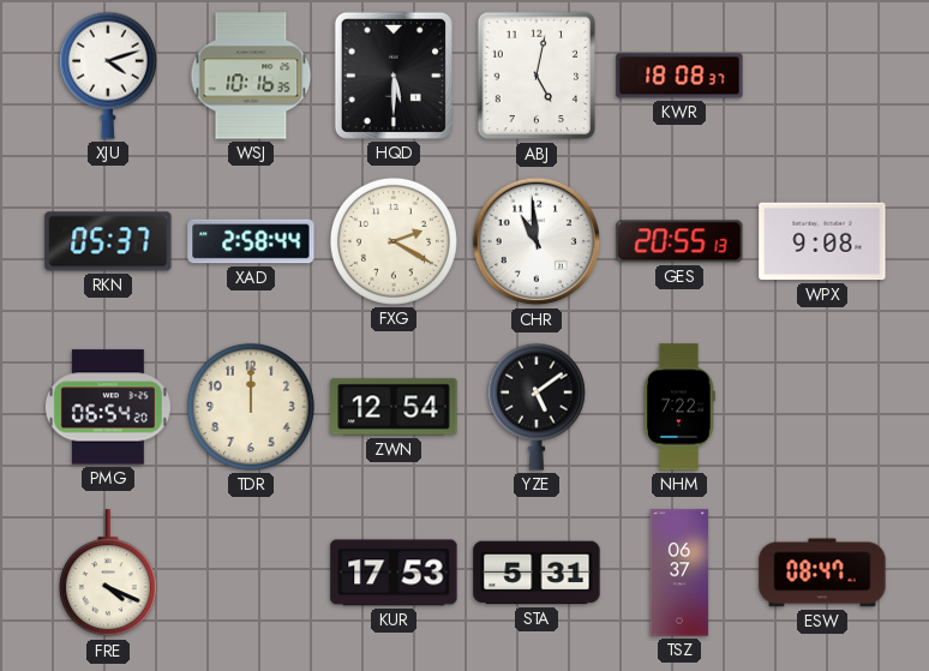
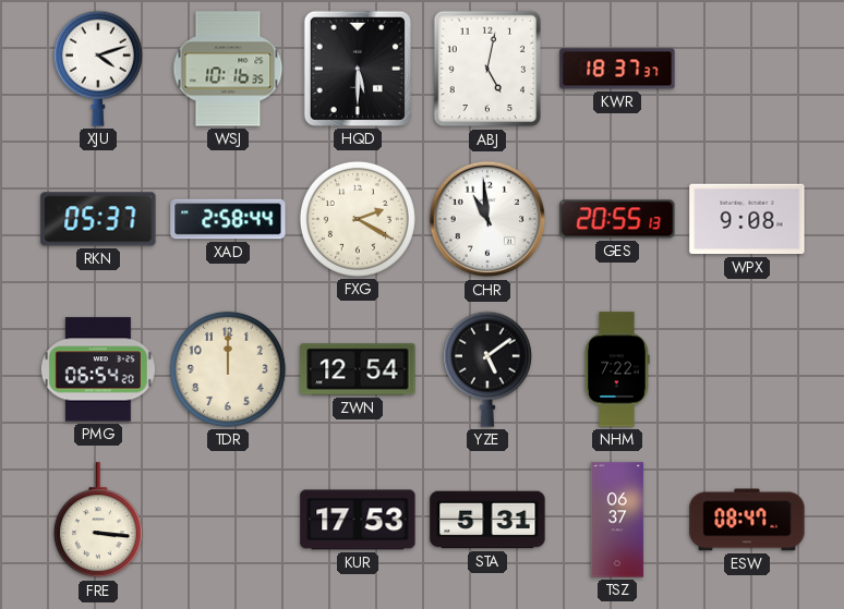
KWR: 18:08 -> 18:37
FRE: 4:19 -> 3:16
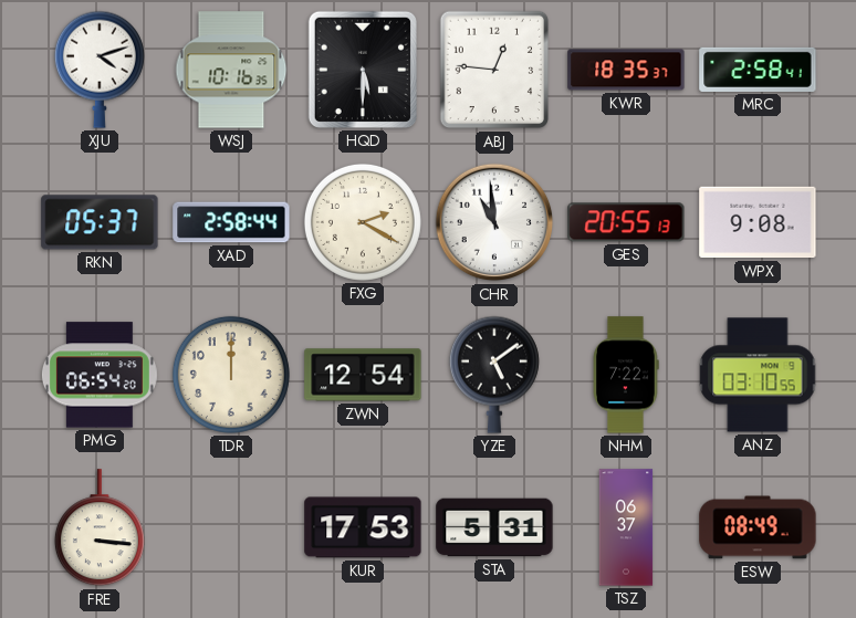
ABJ: 5:02 -> 12:46
KWR: 18:37 -> 18:35
MRC: none -> 2:58
ANZ: none -> 03:10
ESW: 08:47 -> 08:49
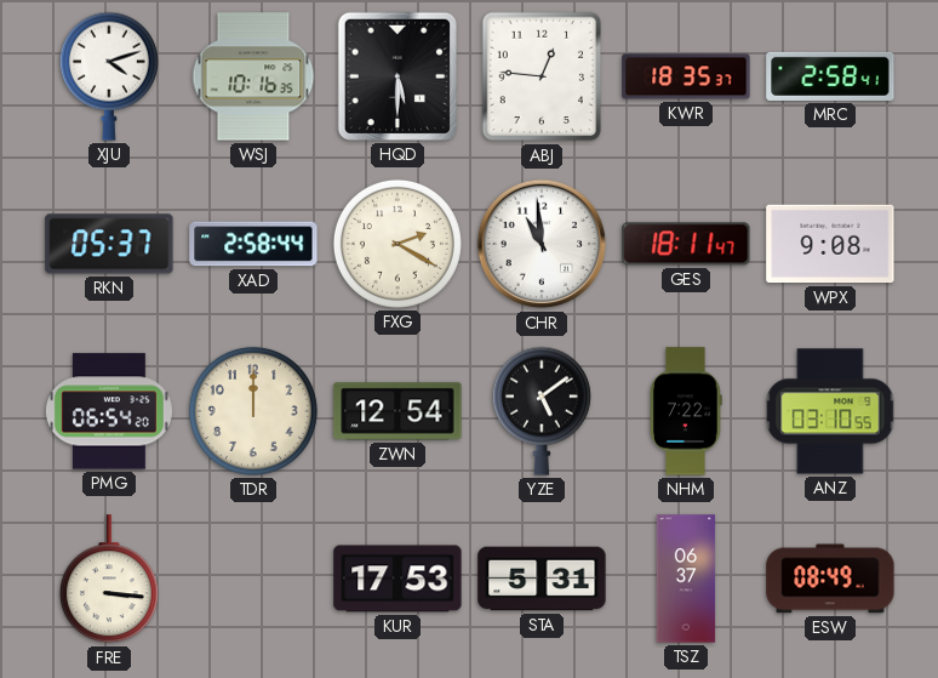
GES: 20:55 -> 18:11
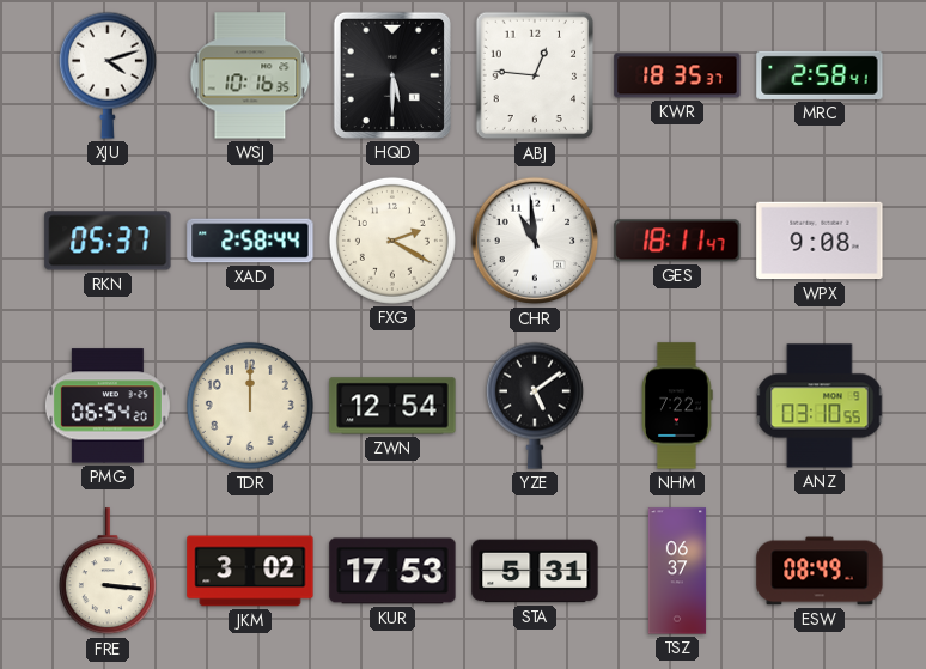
JKM: none -> 3:02
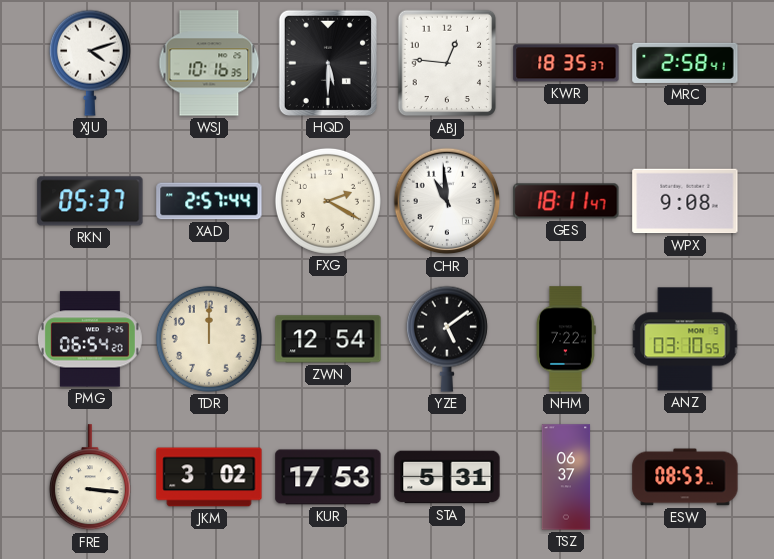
XAD: 2:58 -> 2:57
ESW: 08:49 -> 08:53
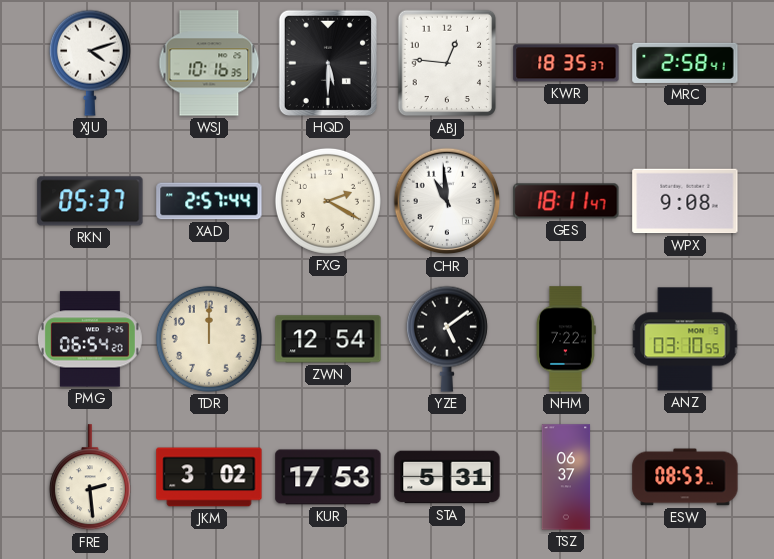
FRE: 3:16 -> 2:29
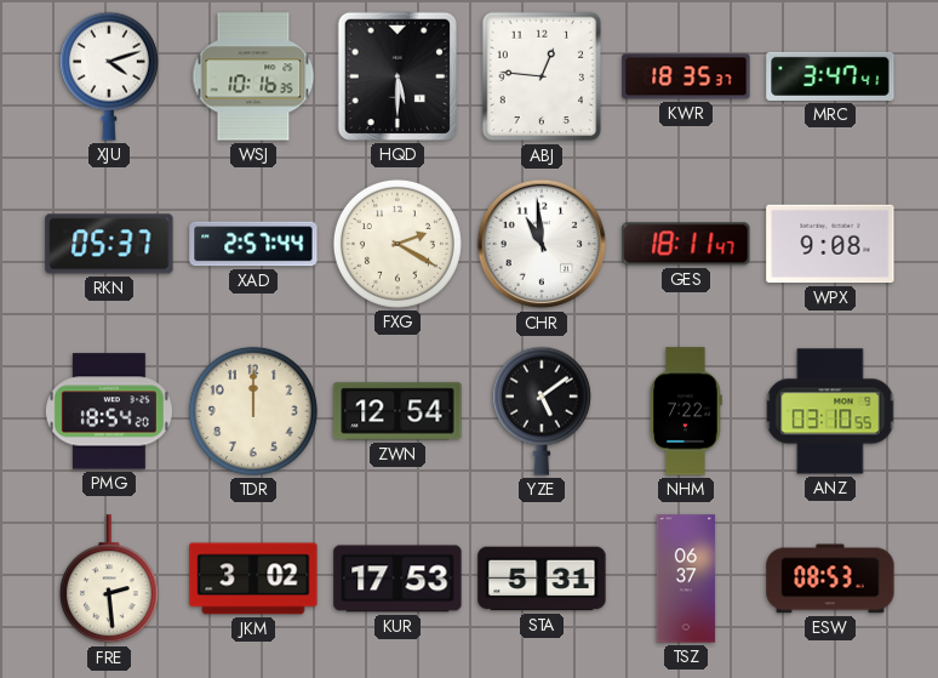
MRC: 2:58 -> 3:47
PMG: 06:54 -> 18:54
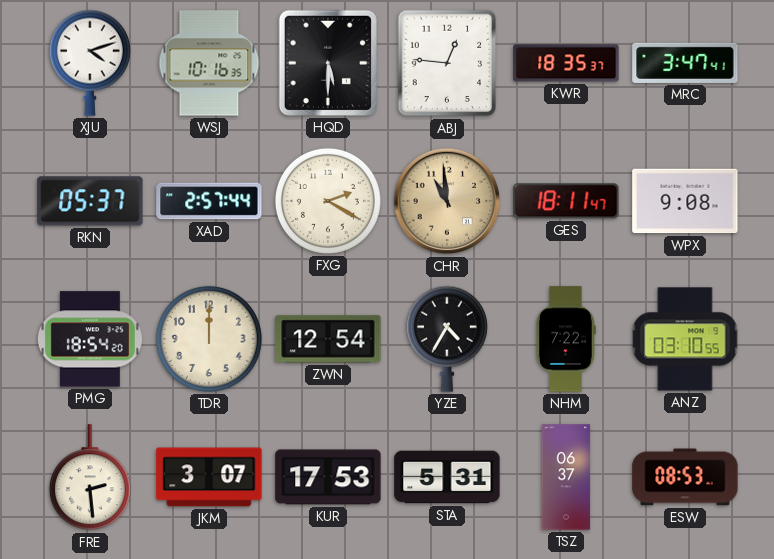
CHR dial: white -> champagne
YZE: 5:09 -> 4:35
JKM: 3:02 -> 3:07
